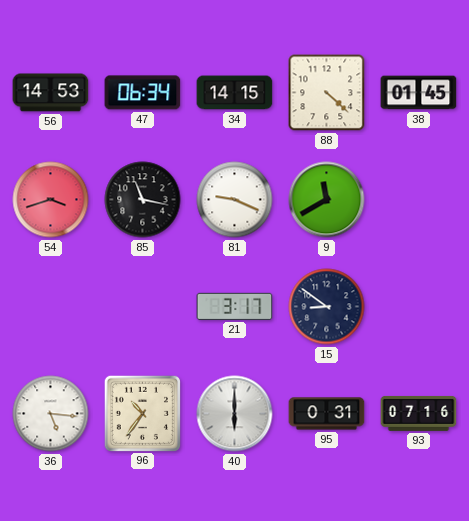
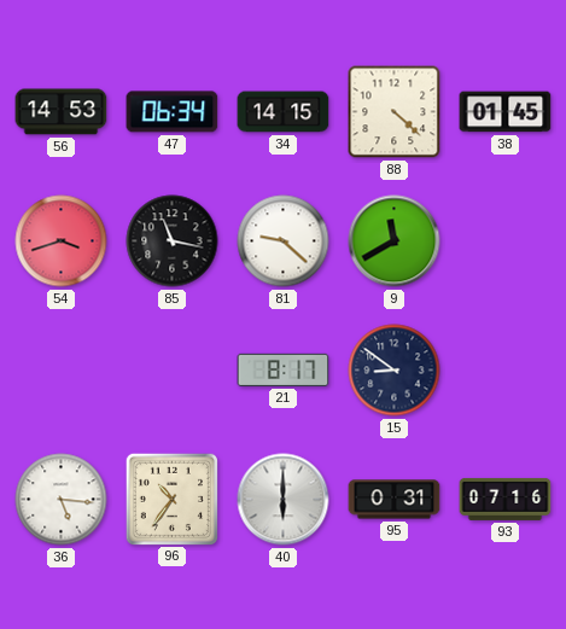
81: 9:19 -> 9:22
21: 3:17 -> 8:17
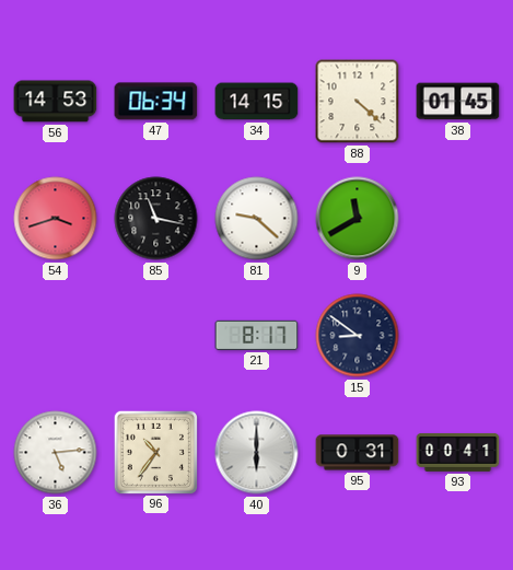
36: 5:16 -> 5:14
93: 07:16 -> 00:41
